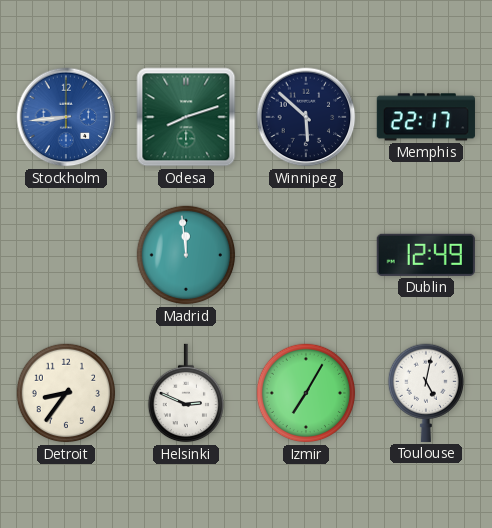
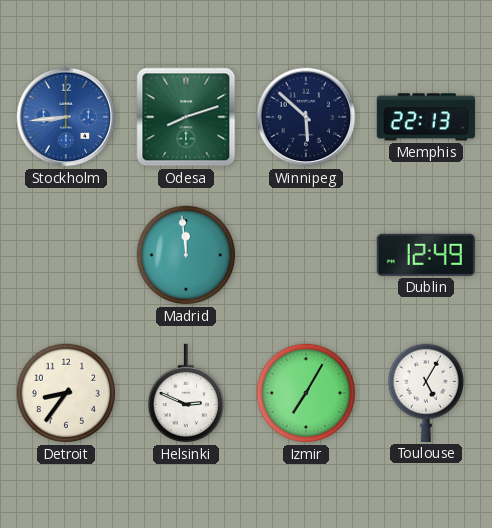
Memphis: 22:17 -> 22:13
Toulouse: 5:02 -> 5:05
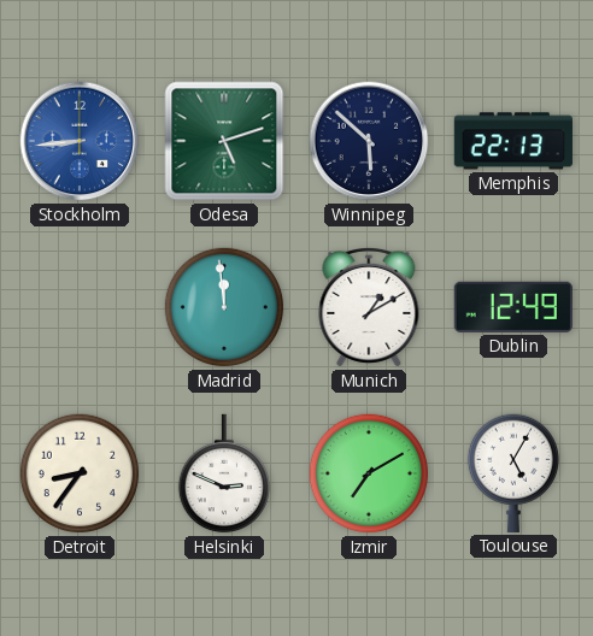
Odesa: 8:12 -> 5:12
Munich: none -> 1:10
Izmir: 7:05 -> 7:10
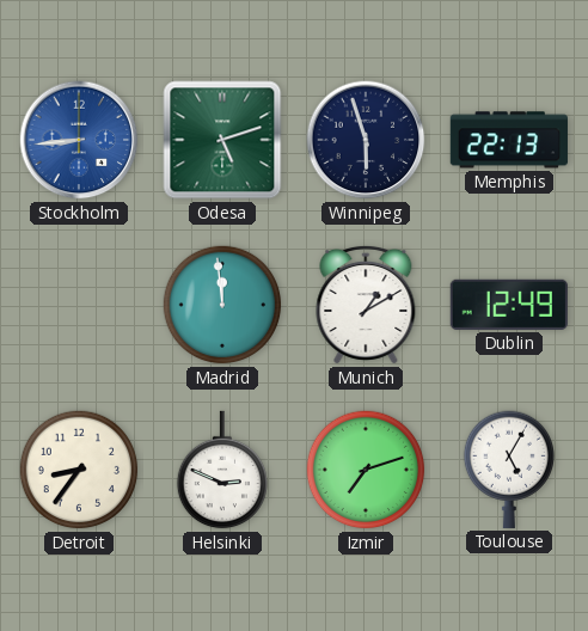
Winnipeg: 5:52 -> 5:57
Izmir: 7:10 -> 7:12
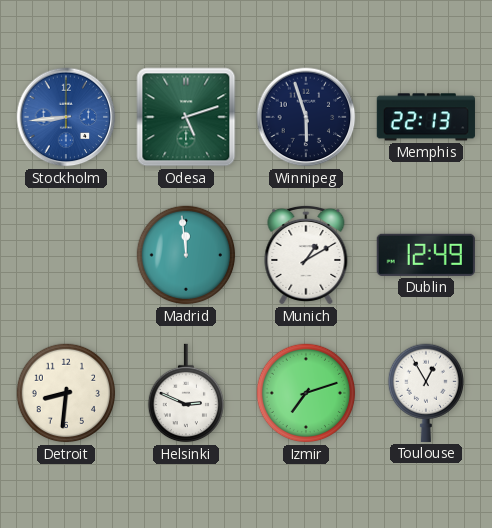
Detroit: 8:36 -> 8:31
Toulouse: 5:05 -> 12:55
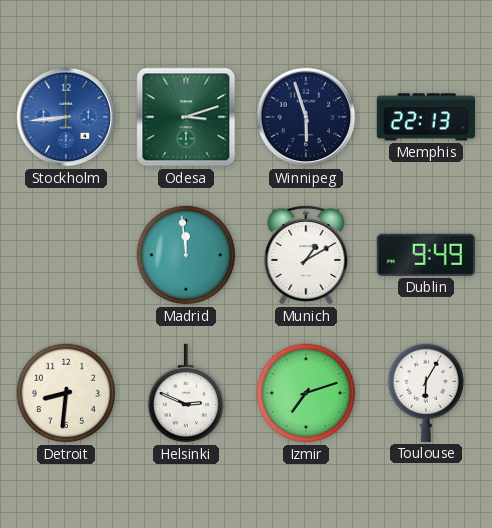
Odesa: 5:12 -> 3:12
Dublin: 12:49 -> 9:49
Toulouse: 12:55 -> 6:05
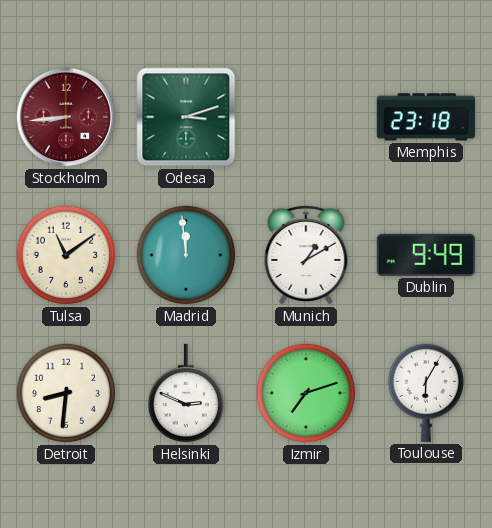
Stockholm dial: blue -> burgundy
Winnipeg: 5:57 -> none
Memphis: 22:13 -> 23:18
Tulsa: none -> 11:09
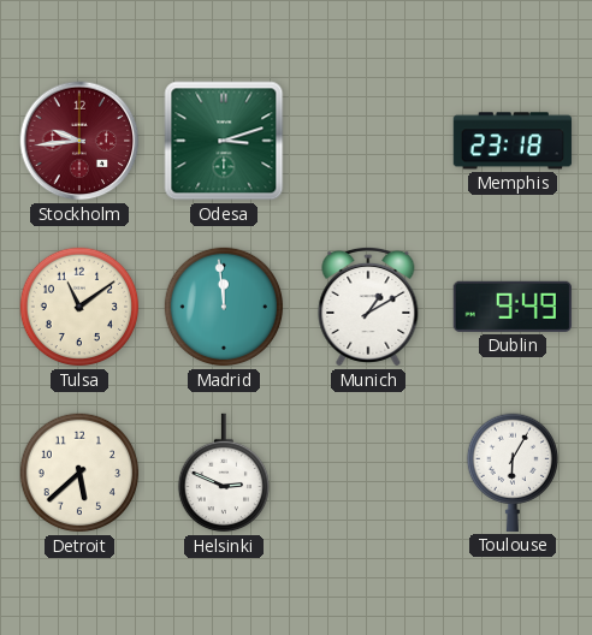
Stockholm: 8:44 -> 9:44
Detroit: 8:31 -> 5:38
Izmir: 7:12 -> none
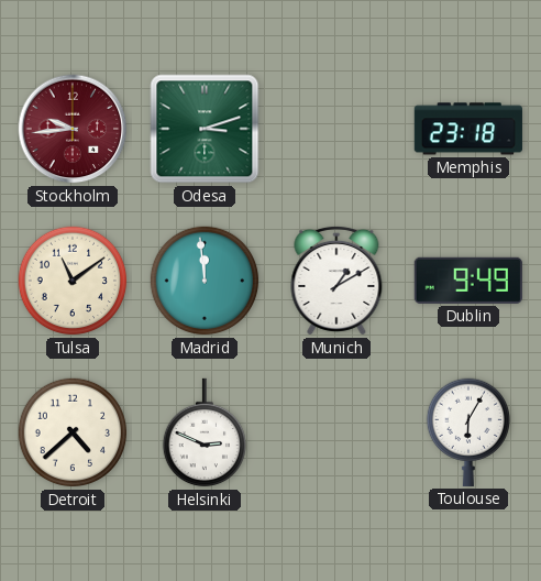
Detroit: 5:38 -> 4:38
